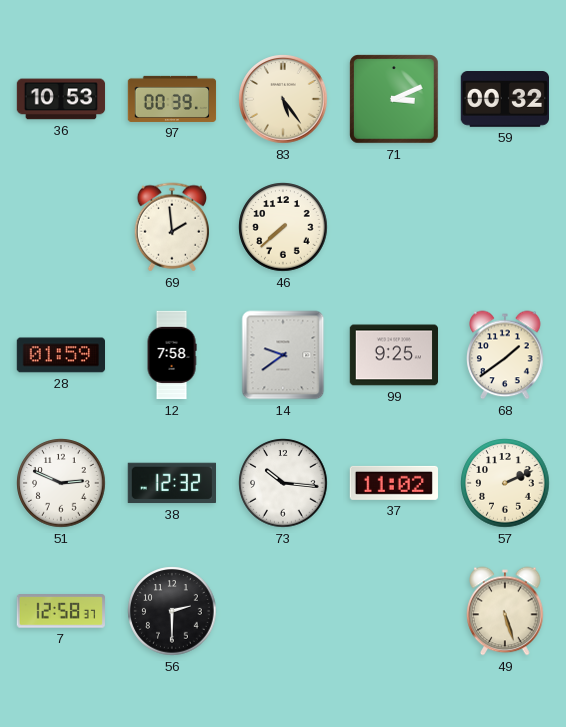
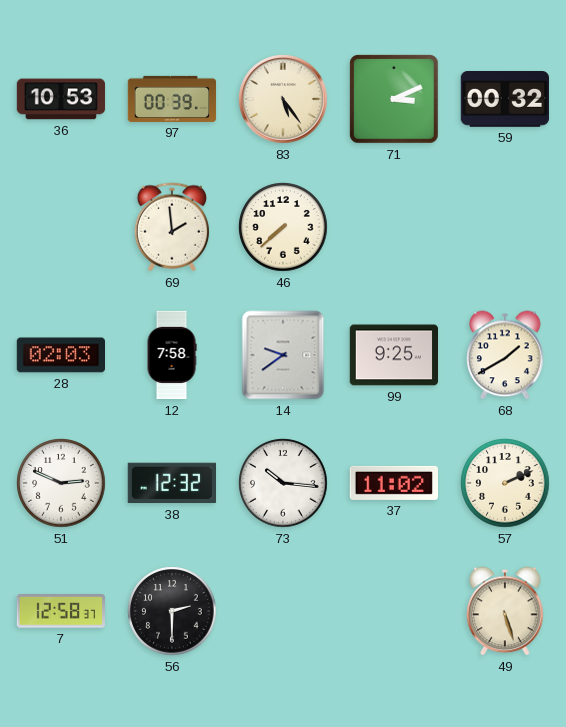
28: 01:59 -> 02:03
68: 1:39 -> 1:40
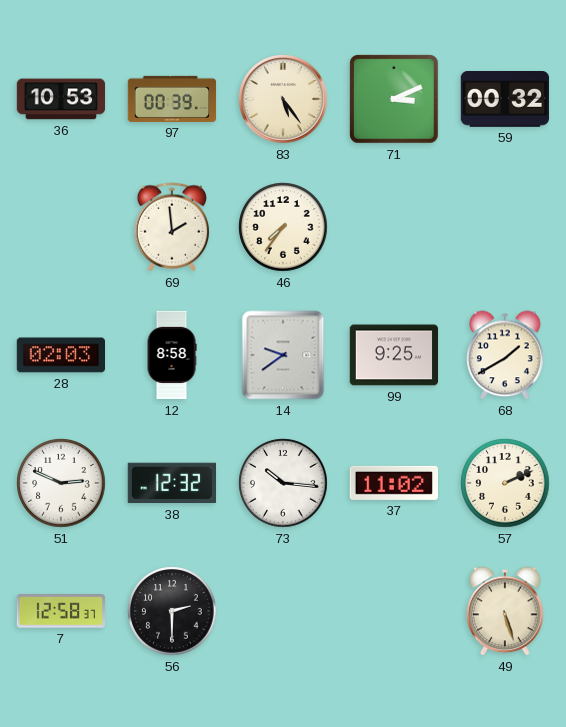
46: 7:38 -> 7:36
12: 7:58 -> 8:58
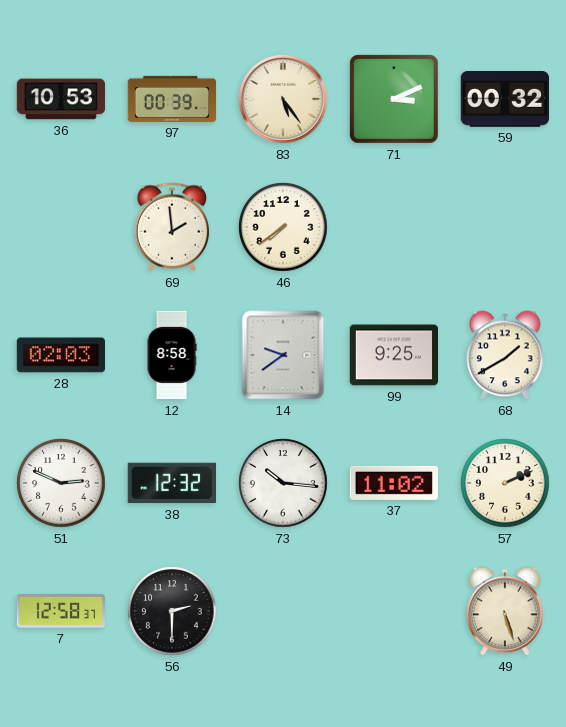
46: 7:36 -> 7:39
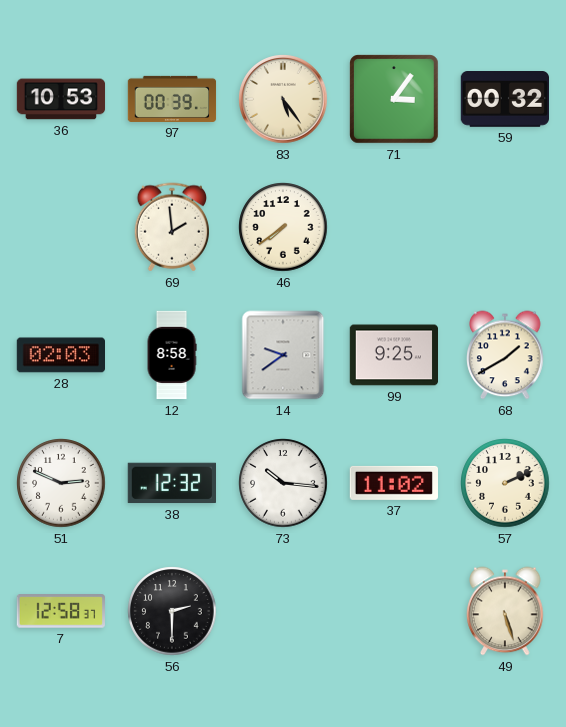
71: 3:11 -> 3:06
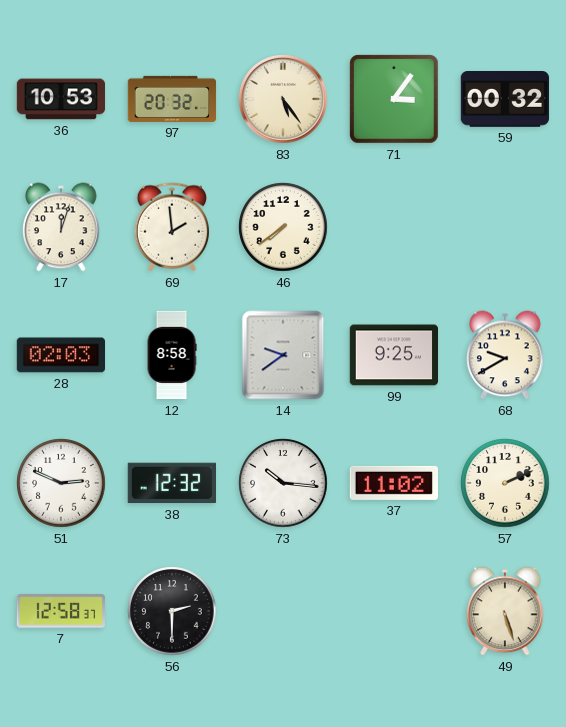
97: 00:39 -> 20:32
17: none -> 12:03
68: 1:40 -> 9:40
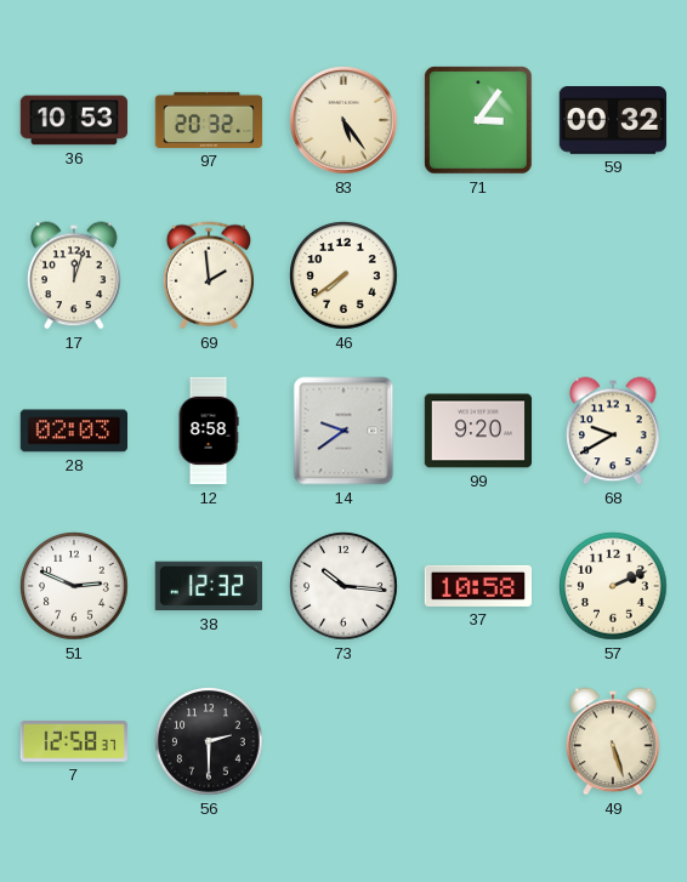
99: 9:25 -> 9:20
37: 11:02 -> 10:58
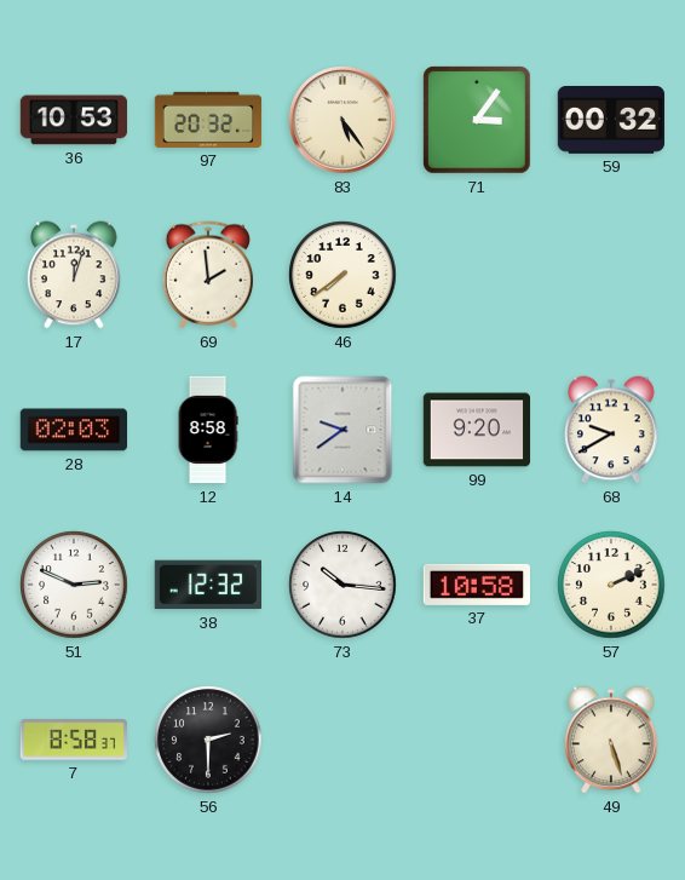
7: 12:58 -> 8:58
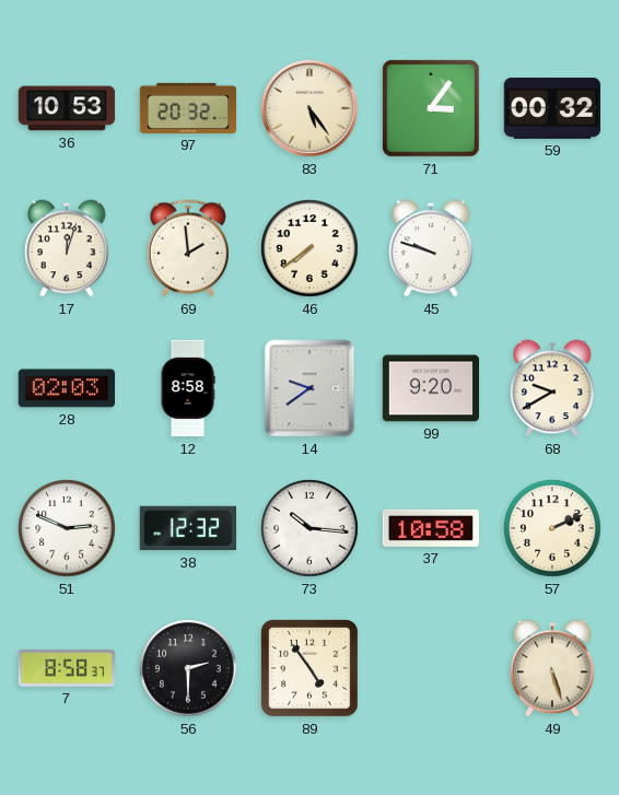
45: none -> 9:48
89: none -> 4:54
